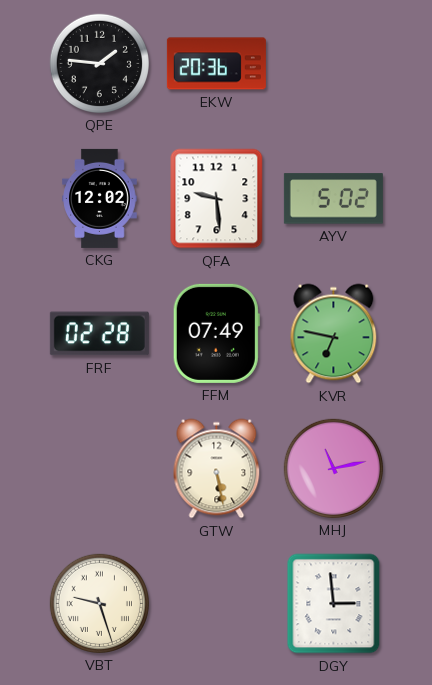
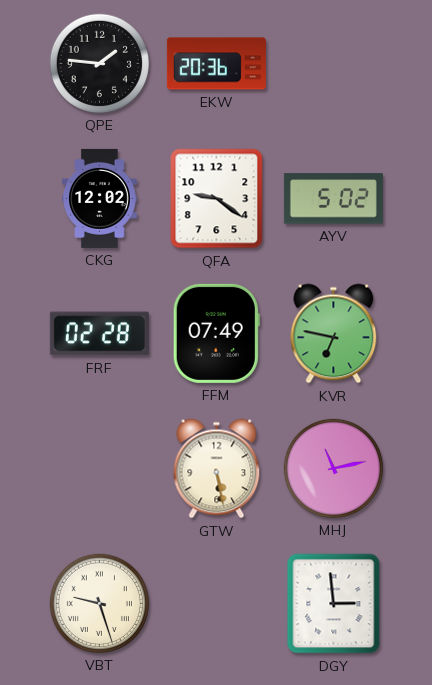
QFA: 9:29 -> 9:21
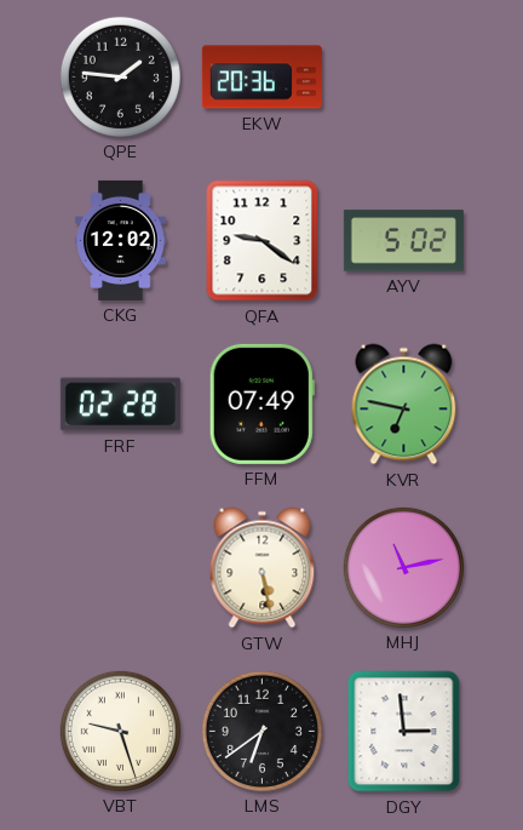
LMS: none -> 6:39
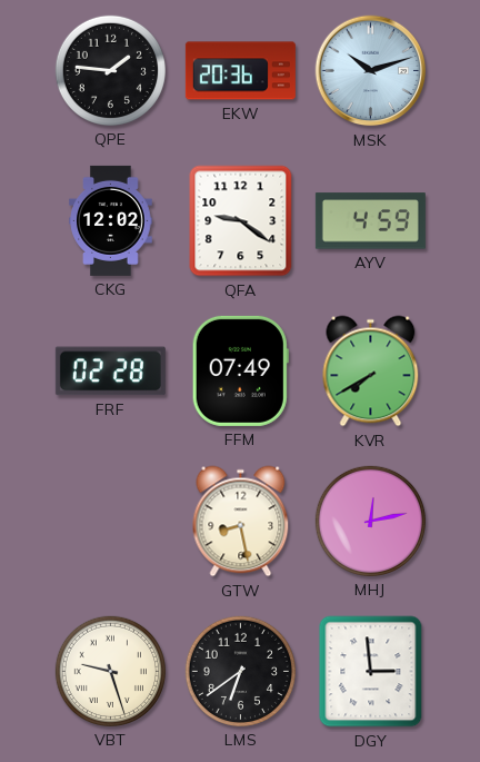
MSK: none -> 10:12
AYV: 5:02 -> 4:59
KVR: 6:47 -> 7:40
GTW: 5:28 -> 8:28
MHJ: 11:13 -> 12:13
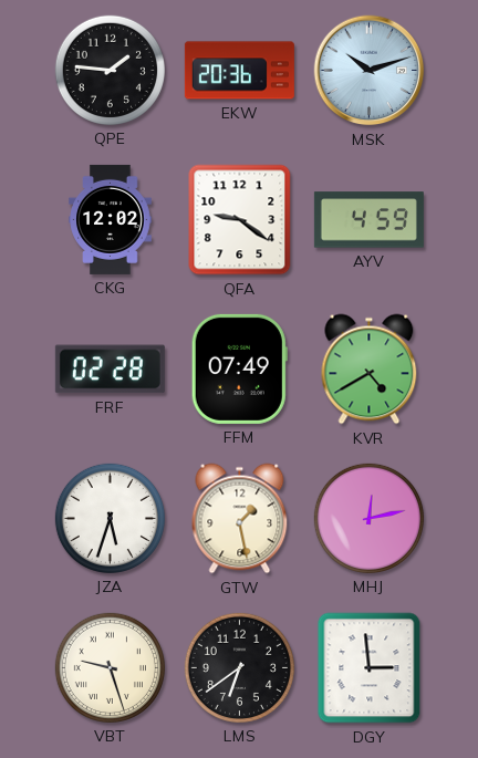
KVR: 7:40 -> 4:40
JZA: none -> 5:33
GTW: 8:28 -> 1:28
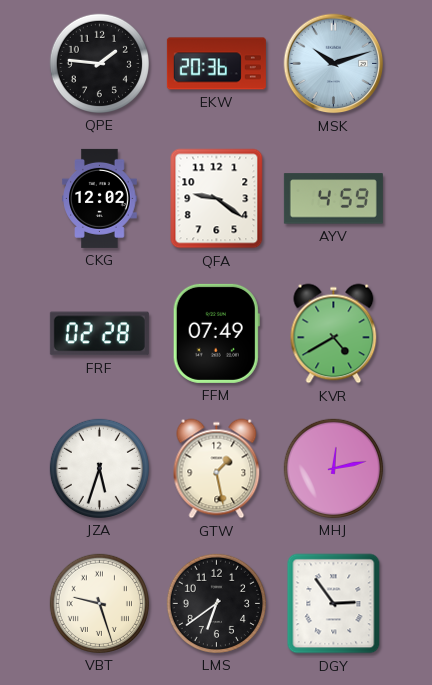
DGY: 2:59 -> 2:54
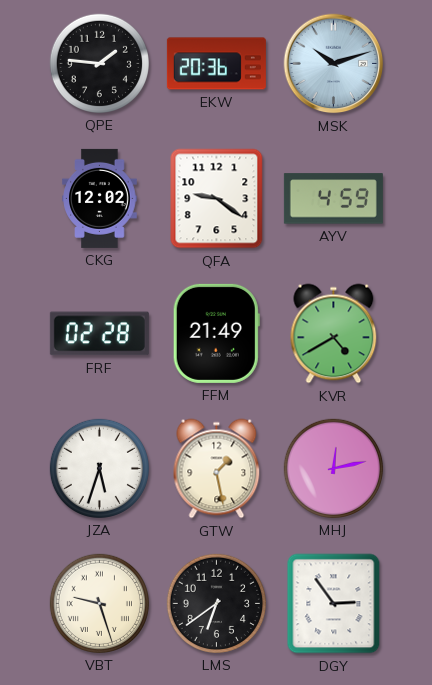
FFM: 07:49 -> 21:49
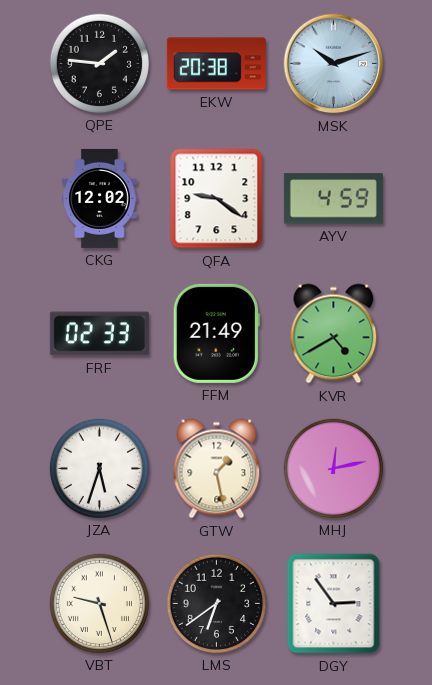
EKW: 20:36 -> 20:38
FRF: 02:28 -> 02:33
